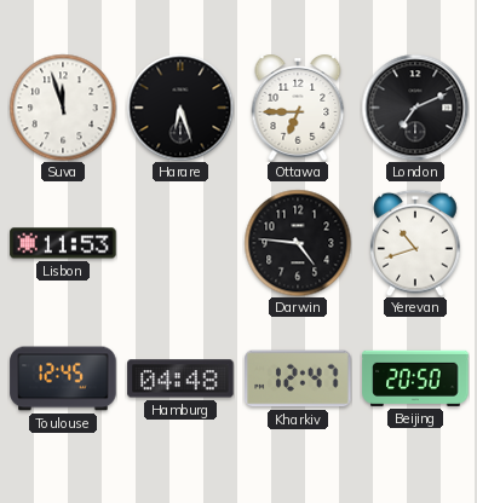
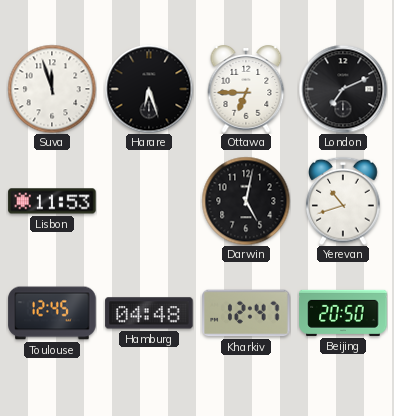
Darwin: 4:46 -> 5:02
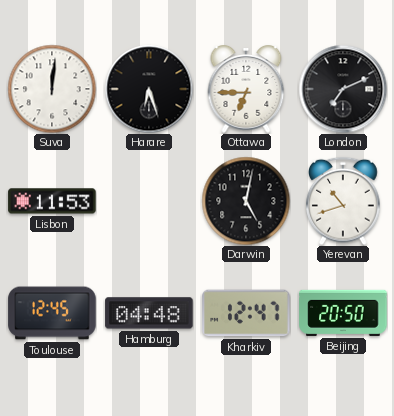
Suva: 11:57 -> 12:01
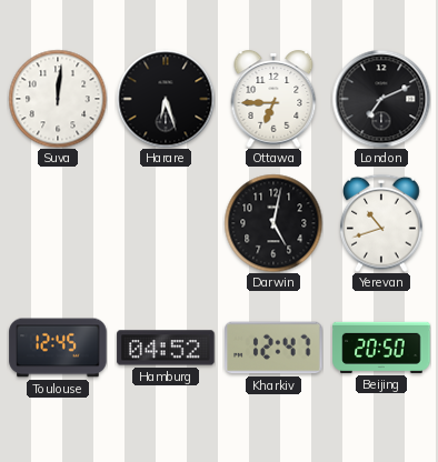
Lisbon: 11:53 -> none
Hamburg: 04:48 -> 04:52
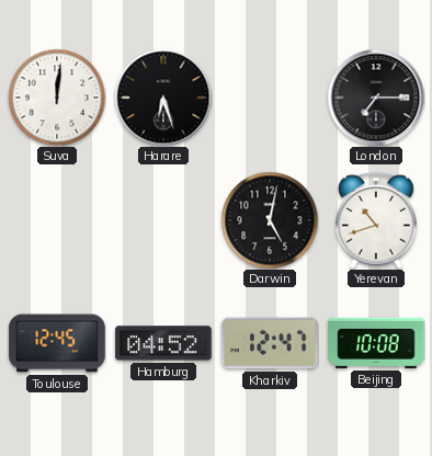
Ottawa: 6:45 -> none
London: 7:11 -> 7:15
Beijing: 20:50 -> 10:08
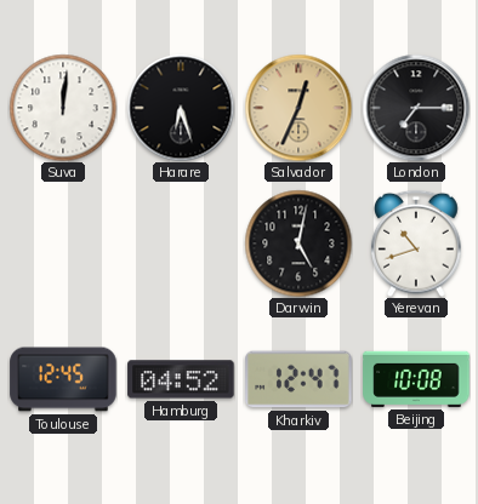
Salvador: none -> 12:34
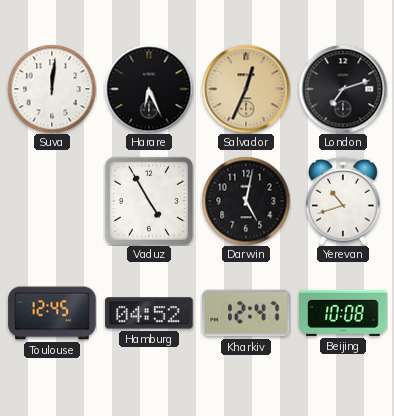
Harare: 6:27 -> 6:26
London: 7:15 -> 7:12
Vaduz: none -> 4:55
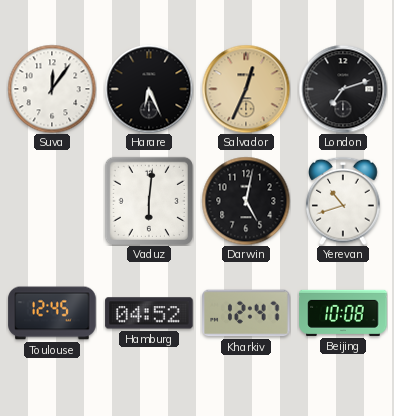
Suva: 12:01 -> 12:06
Vaduz: 4:55 -> 6:01
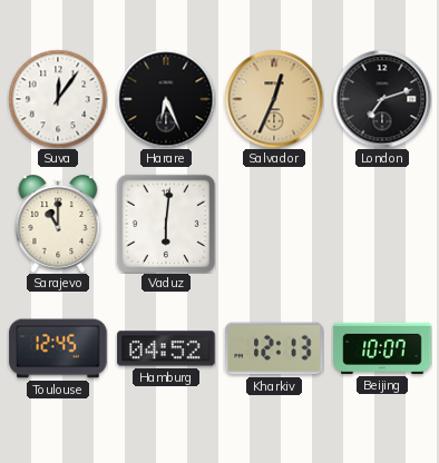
Sarajevo: none -> 11:00
Darwin: 5:02 -> none
Yerevan: 10:42 -> none
Kharkiv: 12:47 -> 12:13
Beijing: 10:08 -> 10:07
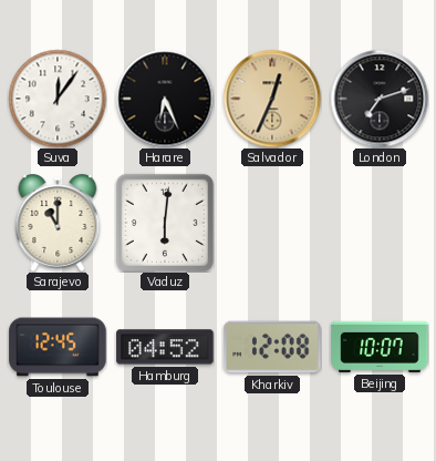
Kharkiv: 12:13 -> 12:08
